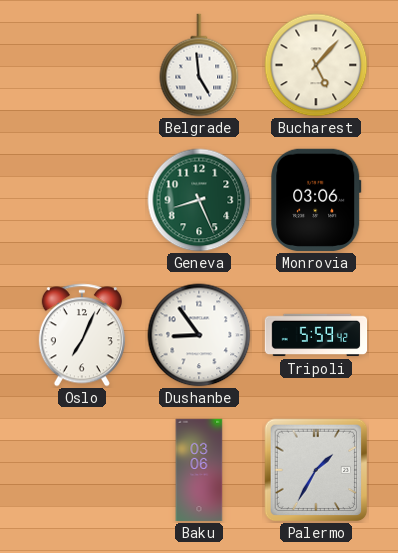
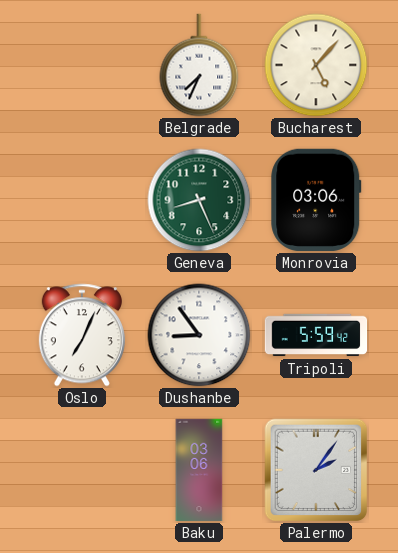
Belgrade: 4:59 -> 7:34
Palermo: 1:35 -> 2:06
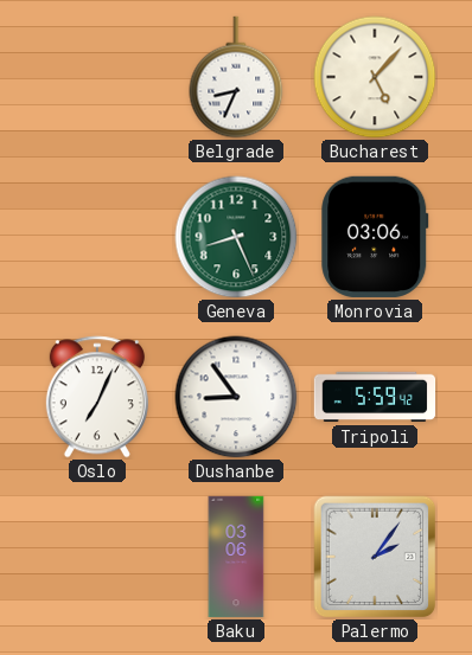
Belgrade: 7:34 -> 8:34
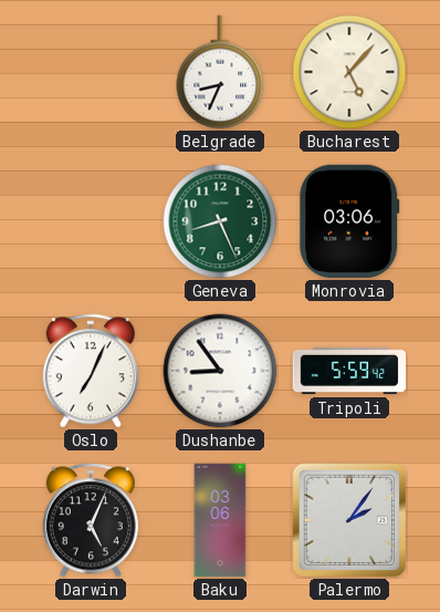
Darwin: none -> 5:04
